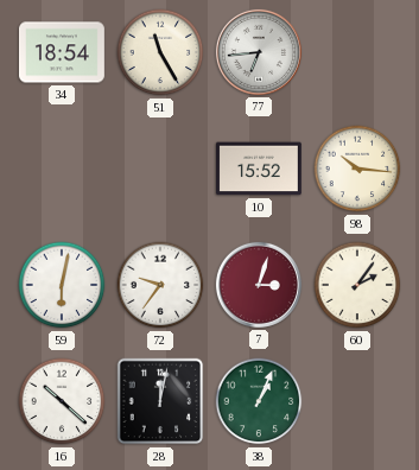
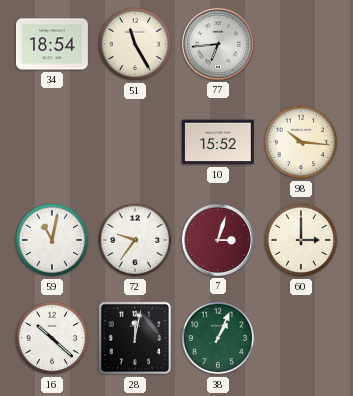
59: 6:02 -> 11:02
60: 2:06 -> 3:00
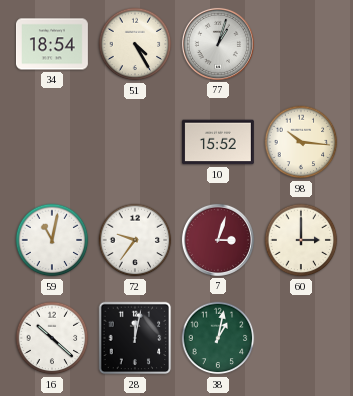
51: 11:25 -> 4:25
77: 6:44 -> 1:03
38: 1:04 -> 1:02
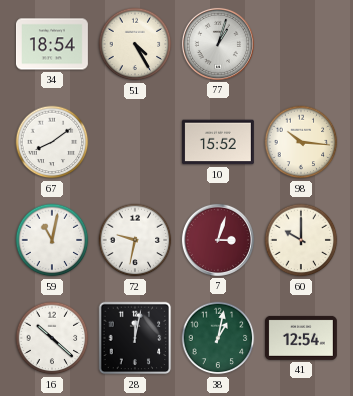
67: none -> 8:09
72: 9:36 -> 9:32
60: 3:00 -> 10:00
41: none -> 12:54
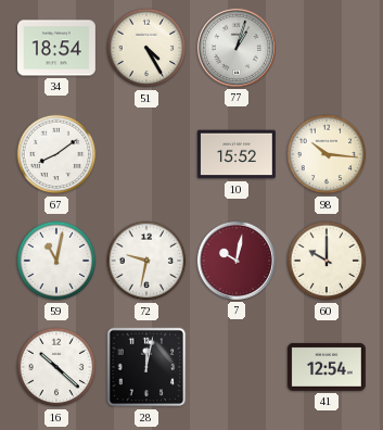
7: 3:03 -> 10:02
38: 1:02 -> none
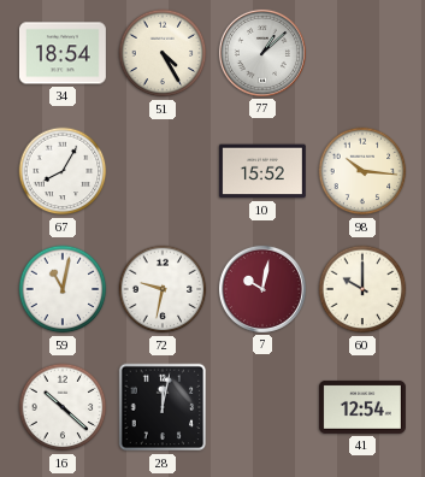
77: 1:03 -> 1:08
67: 8:09 -> 8:05
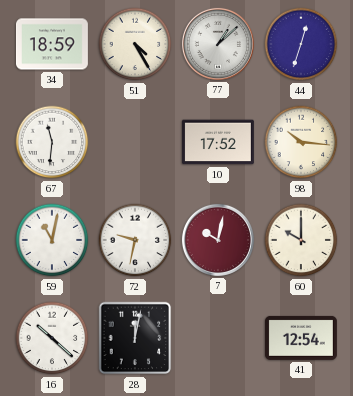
34: 18:54 -> 18:59
44: none -> 12:33
67: 8:05 -> 11:31
10: 15:52 -> 17:52
